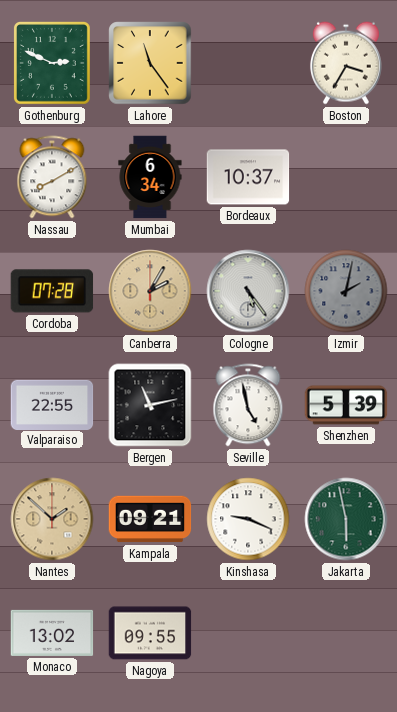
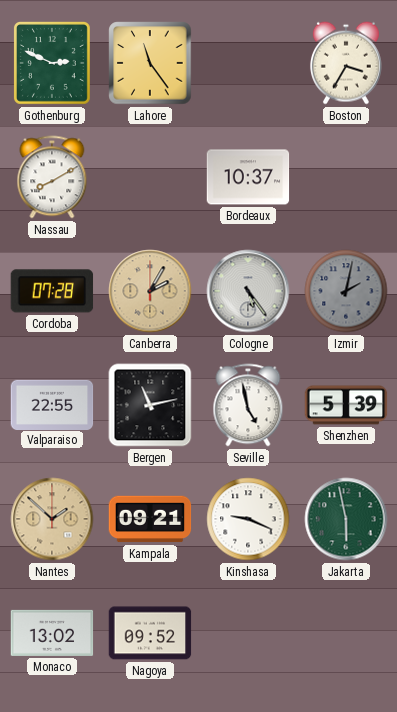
Mumbai: 6:34 -> none
Nagoya: 09:55 -> 09:52
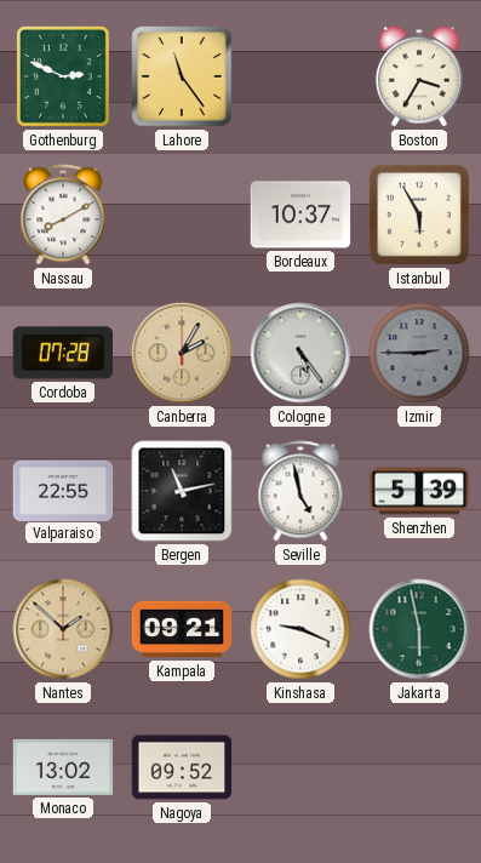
Istanbul: none -> 5:55
Izmir: 2:02 -> 2:45
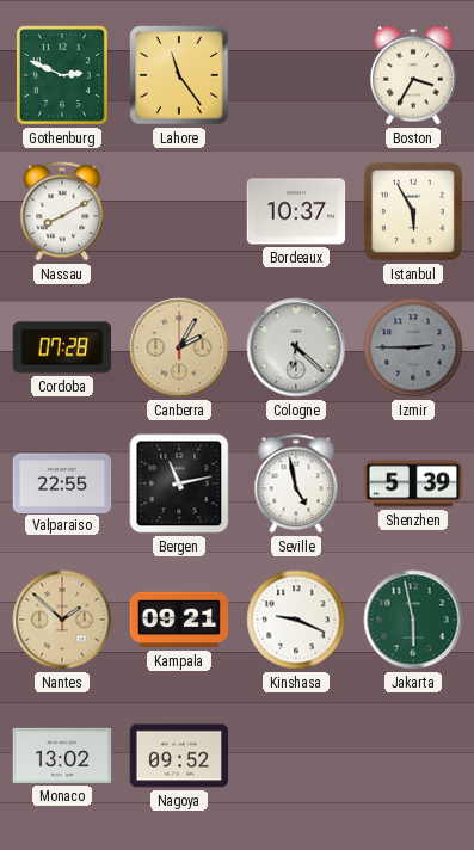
Cologne: 5:24 -> 6:22
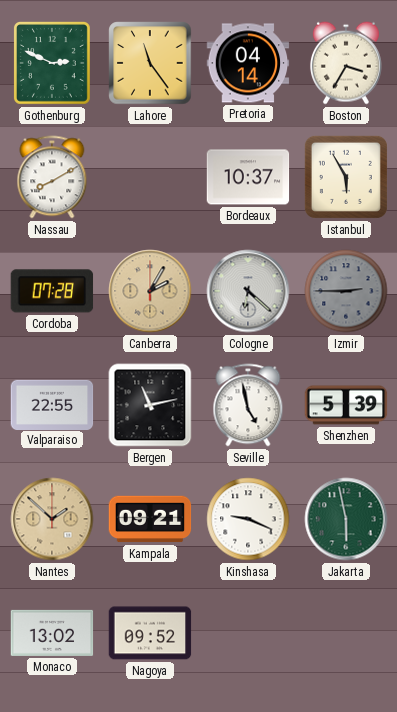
Pretoria: none -> 04:14
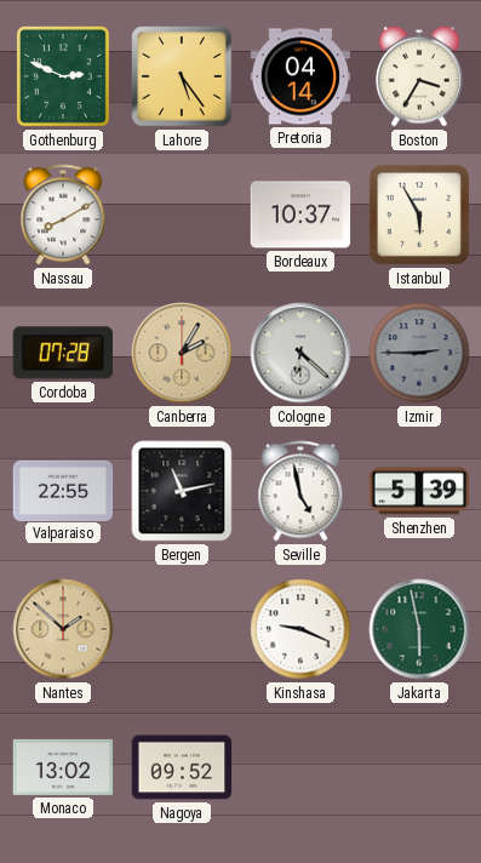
Lahore: 11:24 -> 5:24
Kampala: 09:21 -> none
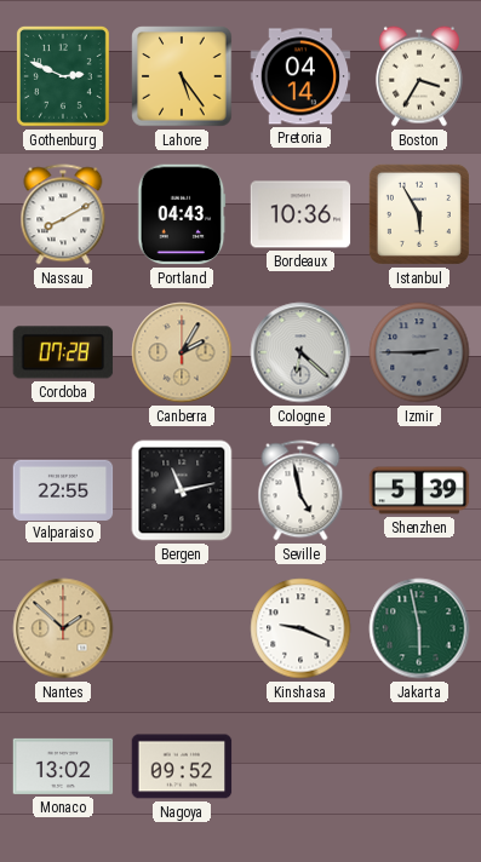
Portland: none -> 04:43
Bordeaux: 10:37 -> 10:36
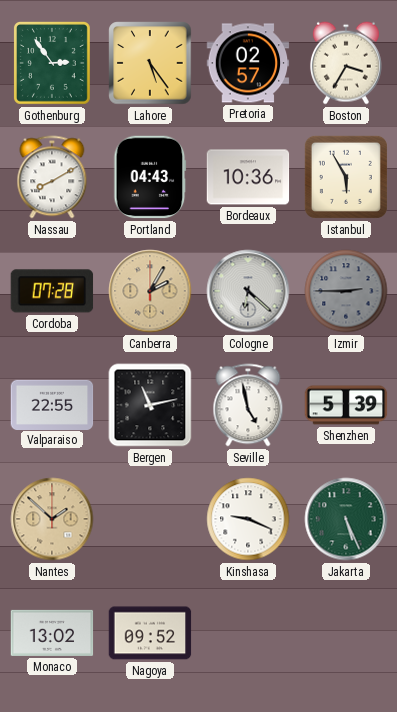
Gothenburg: 2:49 -> 2:54
Pretoria: 04:14 -> 02:57
Jakarta: 5:58 -> 5:26
